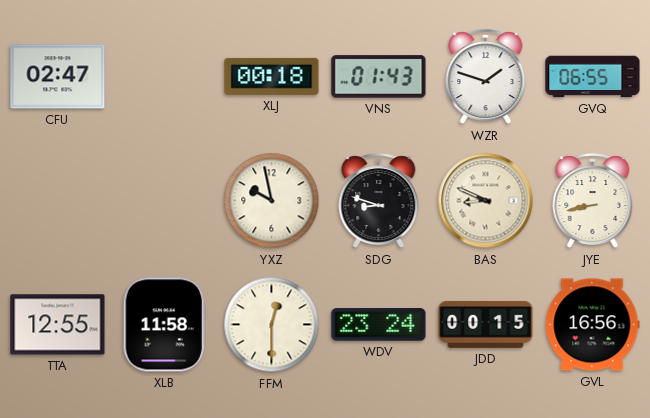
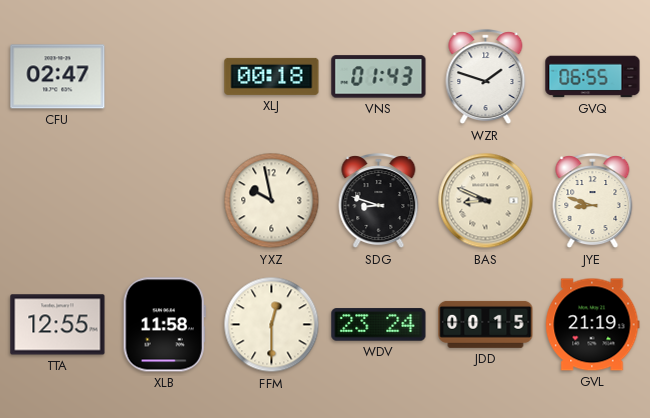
JYE: 8:43 -> 8:48
GVL: 16:56 -> 21:19
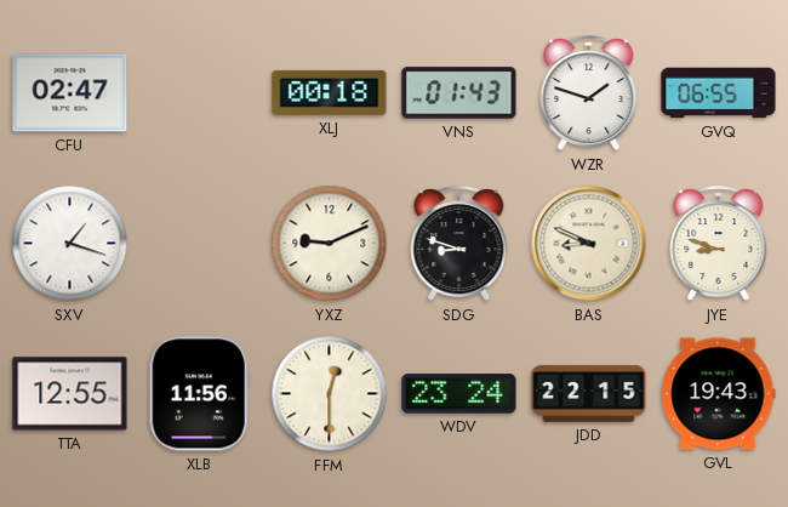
SXV: none -> 1:18
YXZ: 9:58 -> 9:11
XLB: 11:58 -> 11:56
JDD: 00:15 -> 22:15
GVL: 21:19 -> 19:43
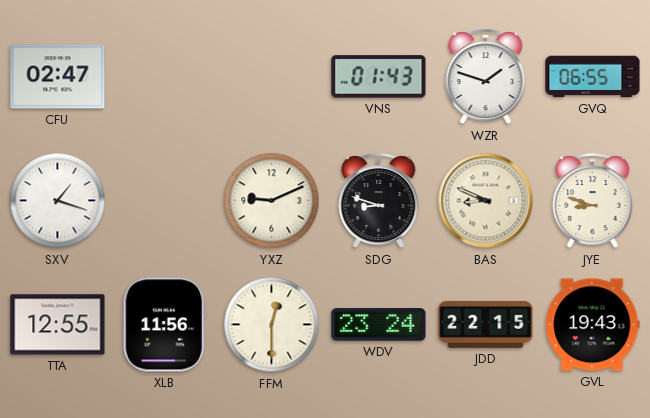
XLJ: 00:18 -> none
